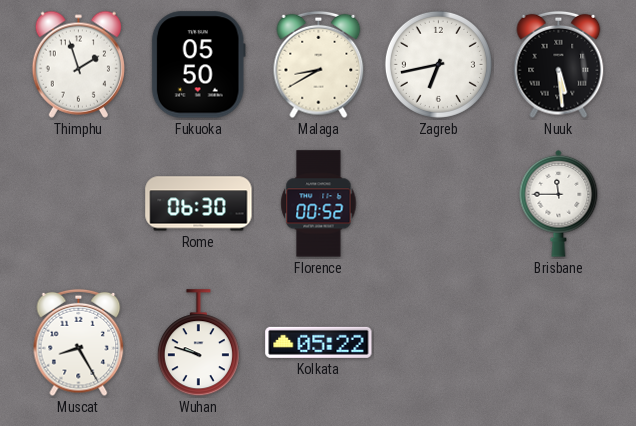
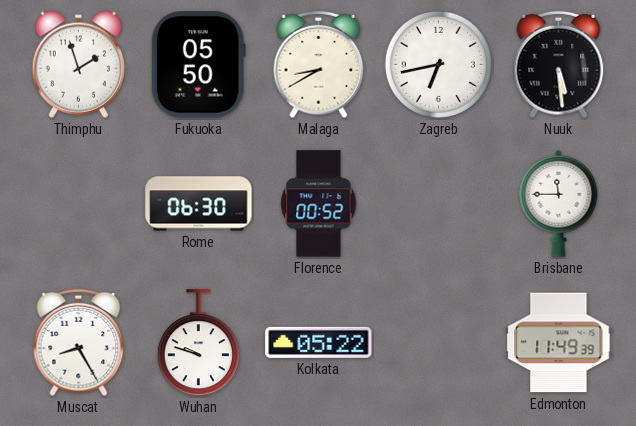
Edmonton: none -> 11:49
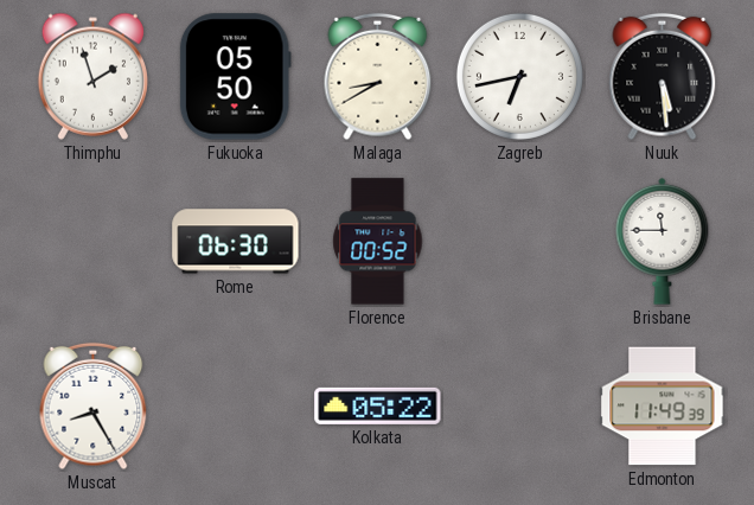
Wuhan: 9:48 -> none
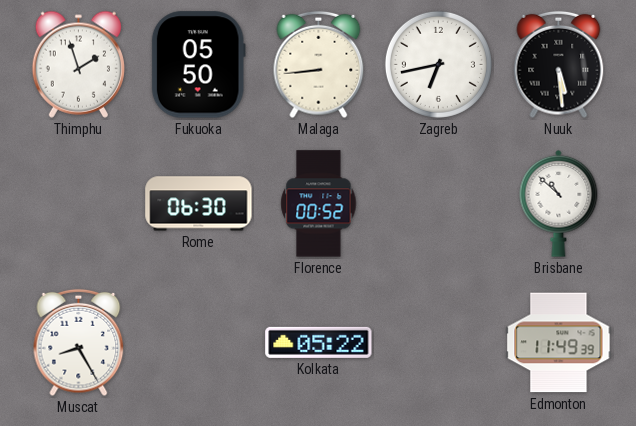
Malaga: 8:40 -> 8:44
Brisbane: 11:45 -> 10:52
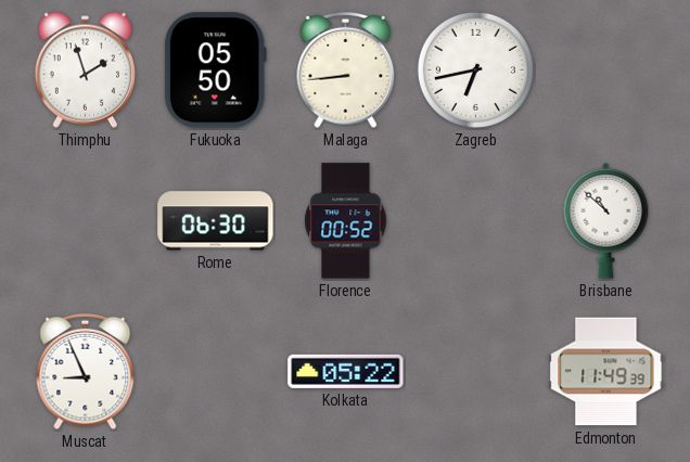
Nuuk: 5:29 -> none
Muscat: 8:25 -> 8:56
